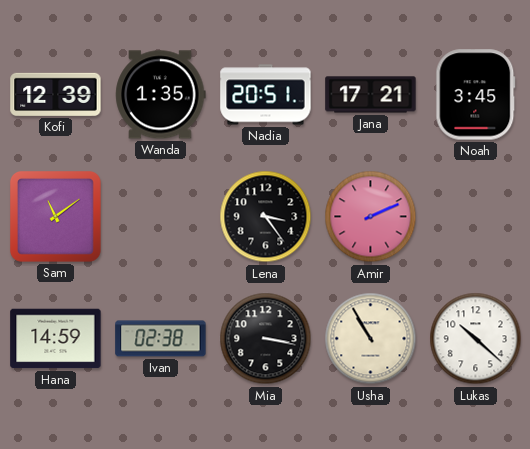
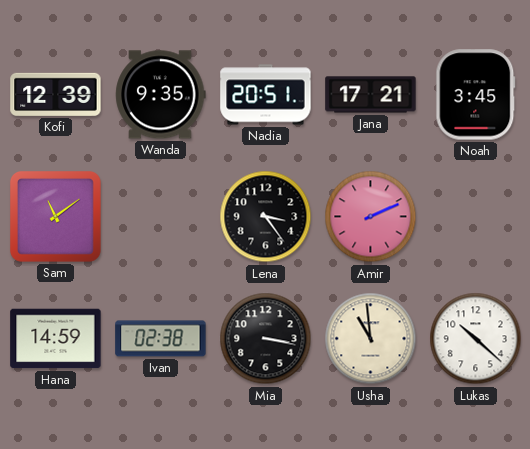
Wanda: 1:35 -> 9:35
Usha: 10:55 -> 10:59
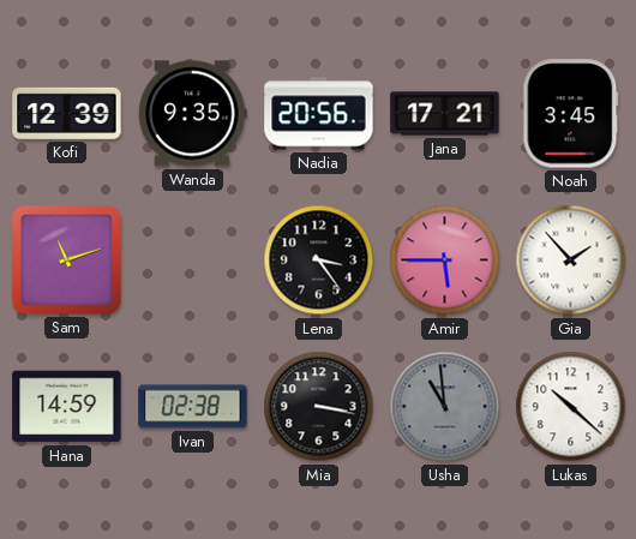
Nadia: 20:51 -> 20:56
Sam: 11:09 -> 11:12
Amir: 2:11 -> 5:45
Gia: none -> 1:53
Usha dial: cream -> grey
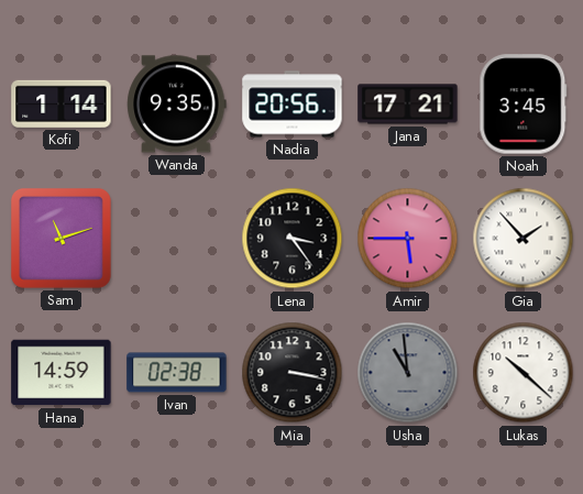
Kofi: 12:39 -> 1:14
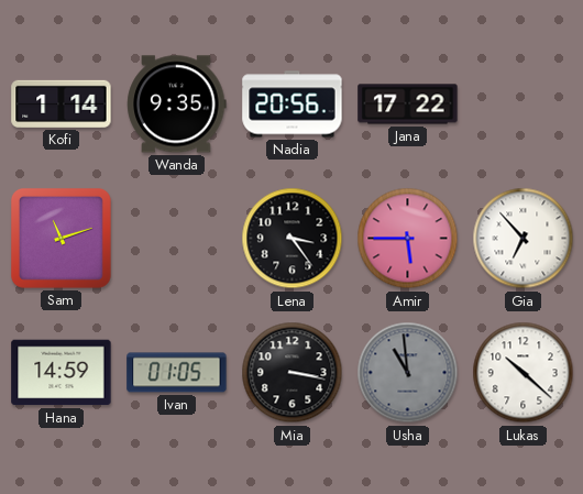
Jana: 17:21 -> 17:22
Noah: 3:45 -> none
Gia: 1:53 -> 6:53
Ivan: 02:38 -> 01:05
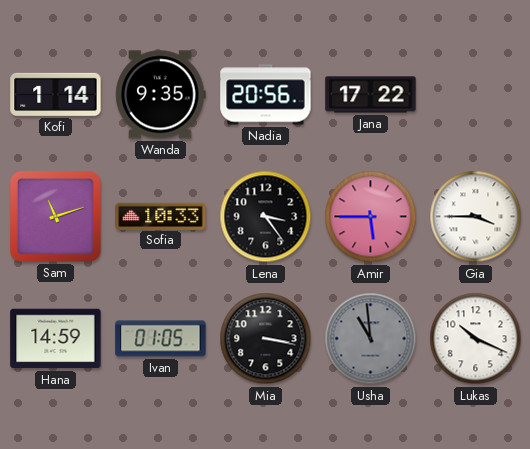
Sofia: none -> 10:33
Gia: 6:53 -> 3:45
Lukas: 10:22 -> 10:19
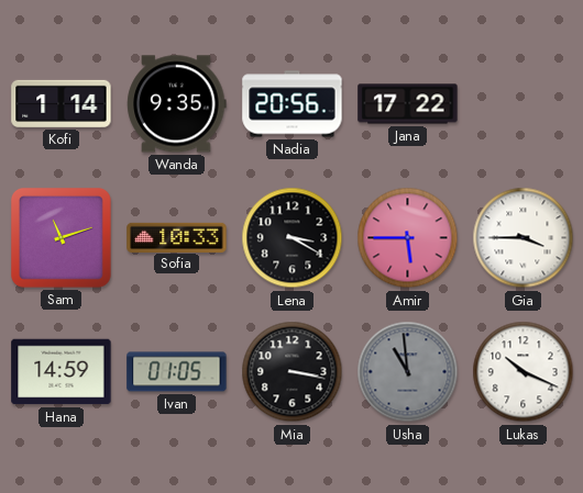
Lena: 3:24 -> 3:20
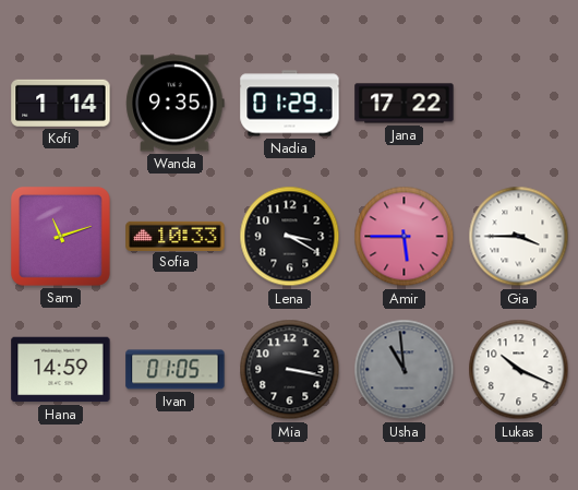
Nadia: 20:56 -> 01:29
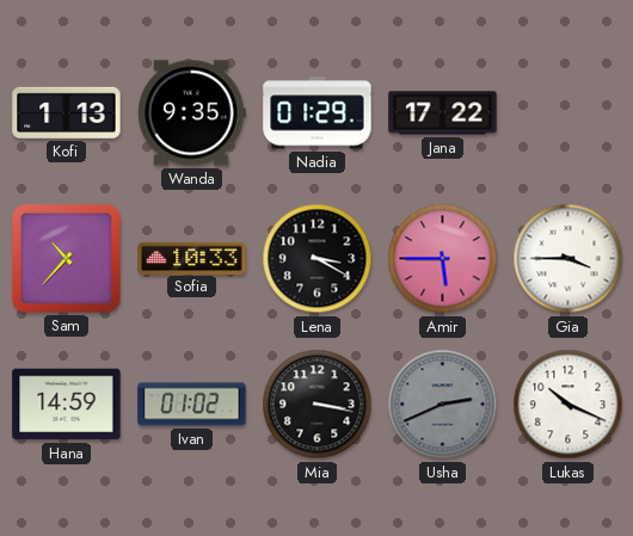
Kofi: 1:14 -> 1:13
Sam: 11:12 -> 10:37
Ivan: 01:05 -> 01:02
Usha: 10:59 -> 2:41
